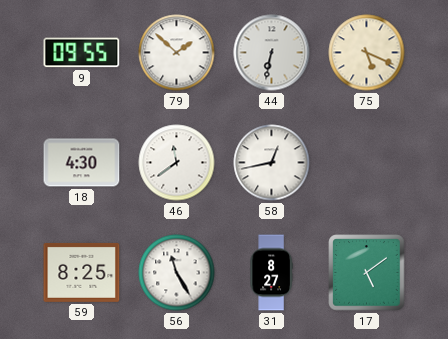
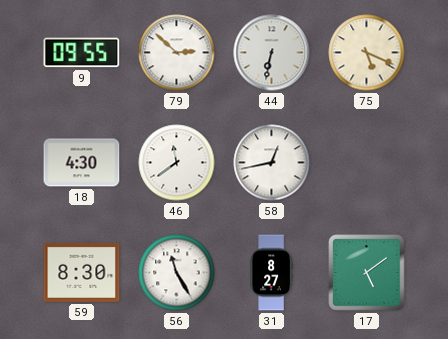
79: 1:52 -> 2:52
59: 8:25 -> 8:30
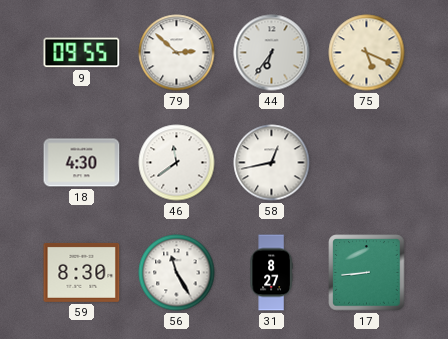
44: 6:32 -> 6:36
17: 5:09 -> 8:44
